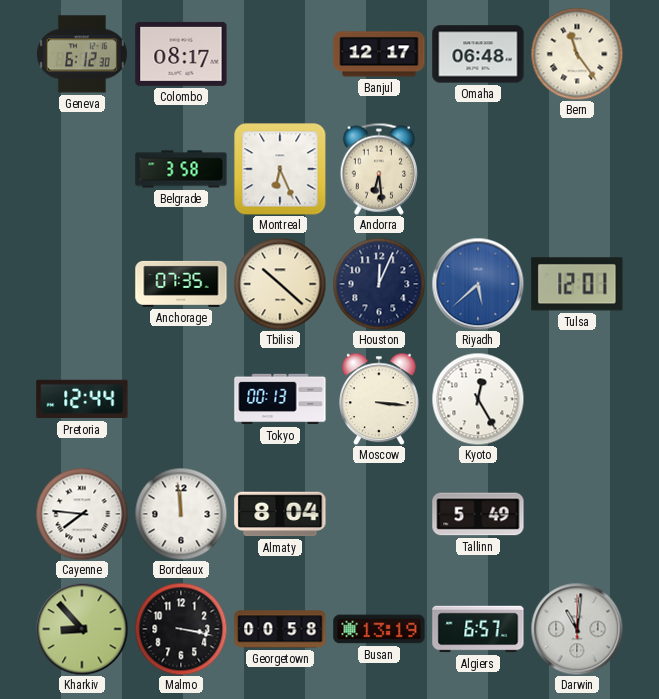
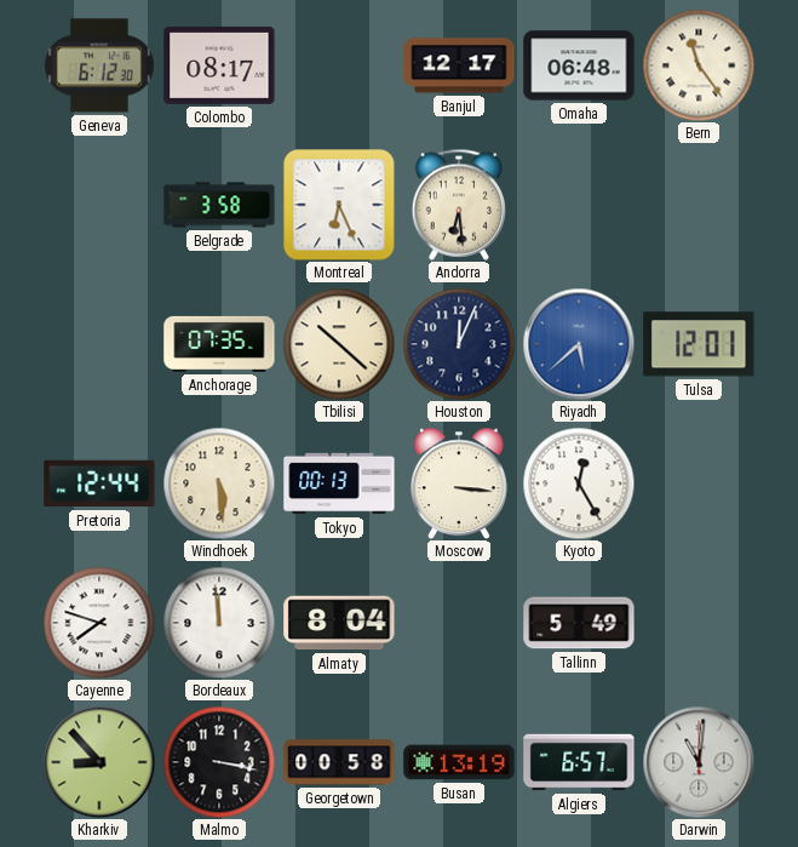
Windhoek: none -> 5:29
Cayenne: 7:46 -> 7:48
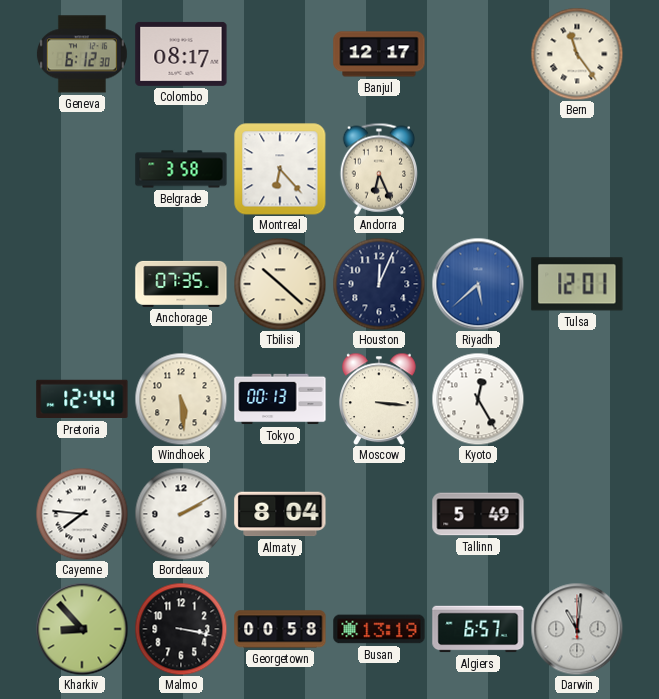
Omaha: 06:48 -> none
Montreal: 6:26 -> 6:23
Andorra: 6:29 -> 6:26
Cayenne: 7:48 -> 7:46
Bordeaux: 11:59 -> 2:10
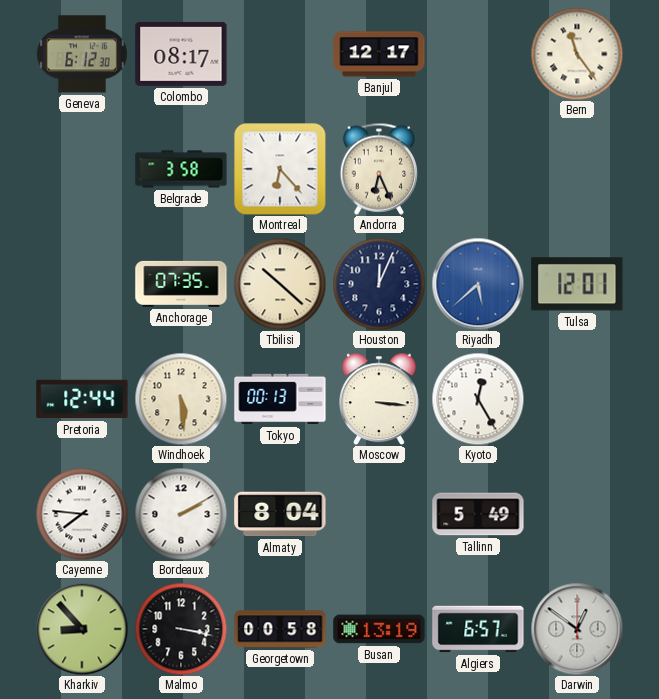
Darwin: 11:01 -> 12:51
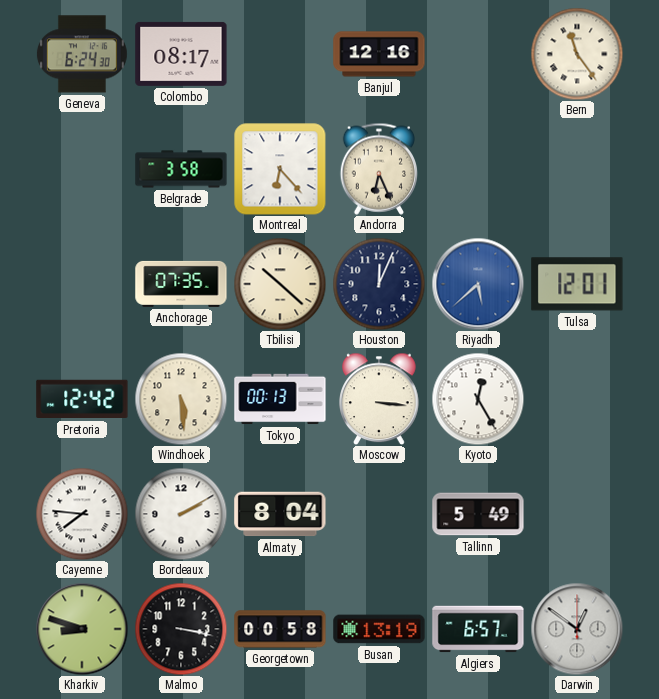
Geneva: 6:12 -> 6:24
Banjul: 12:17 -> 12:16
Pretoria: 12:44 -> 12:42
Kharkiv: 8:53 -> 8:48
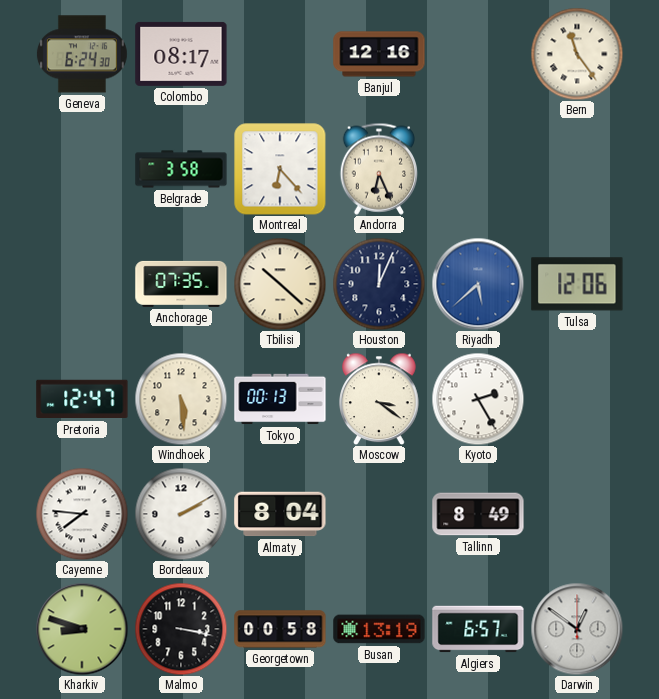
Tulsa: 12:01 -> 12:06
Pretoria: 12:42 -> 12:47
Moscow: 3:16 -> 3:21
Kyoto: 12:25 -> 2:25
Tallinn: 5:49 -> 8:49
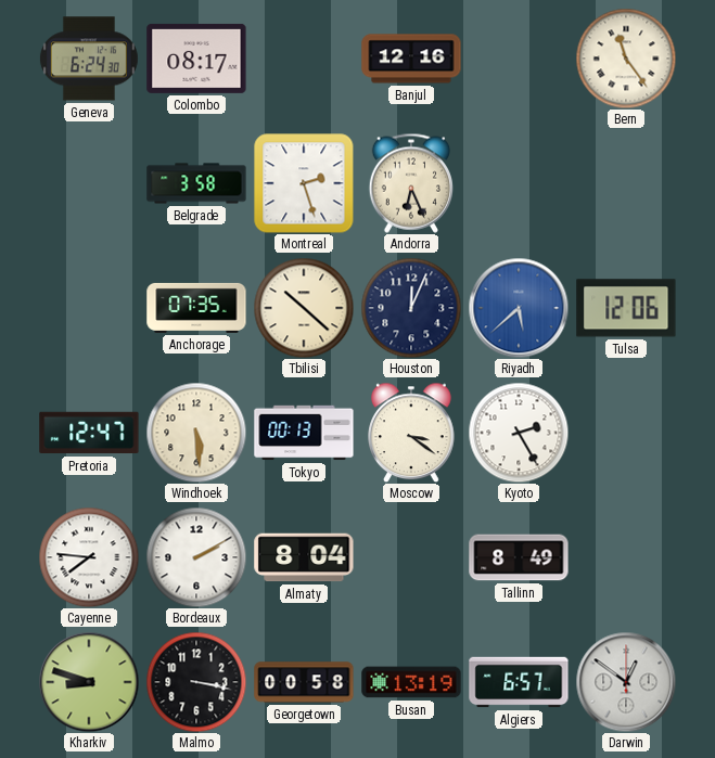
Montreal: 6:23 -> 2:27
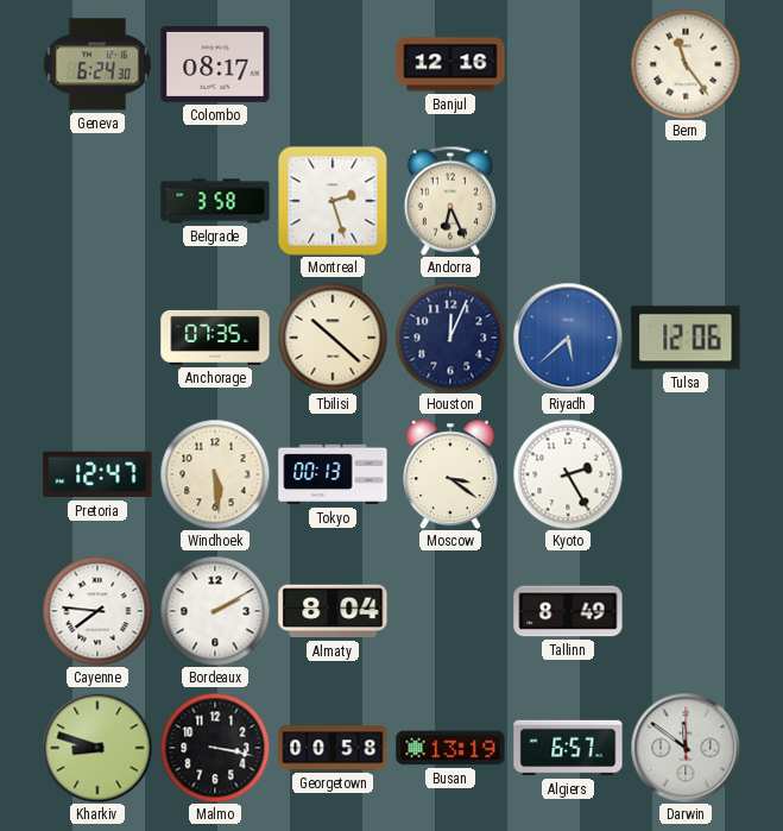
Darwin: 12:51 -> 11:51
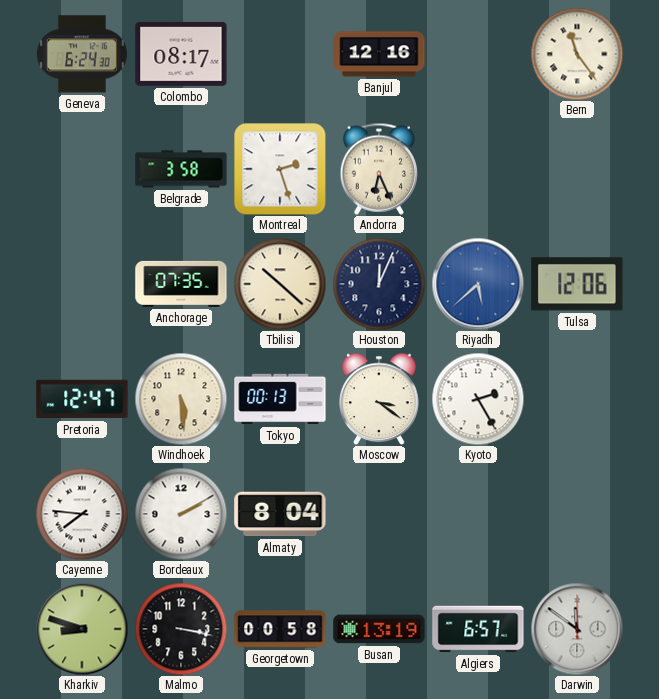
Tallinn: 8:49 -> none
